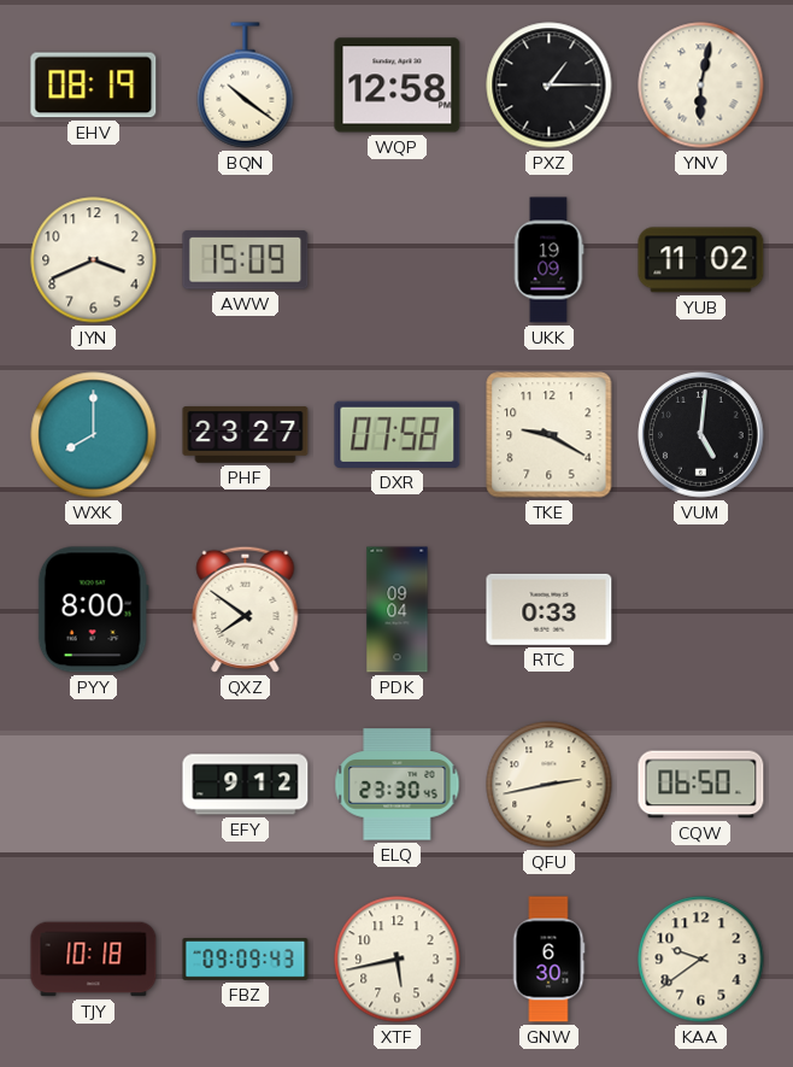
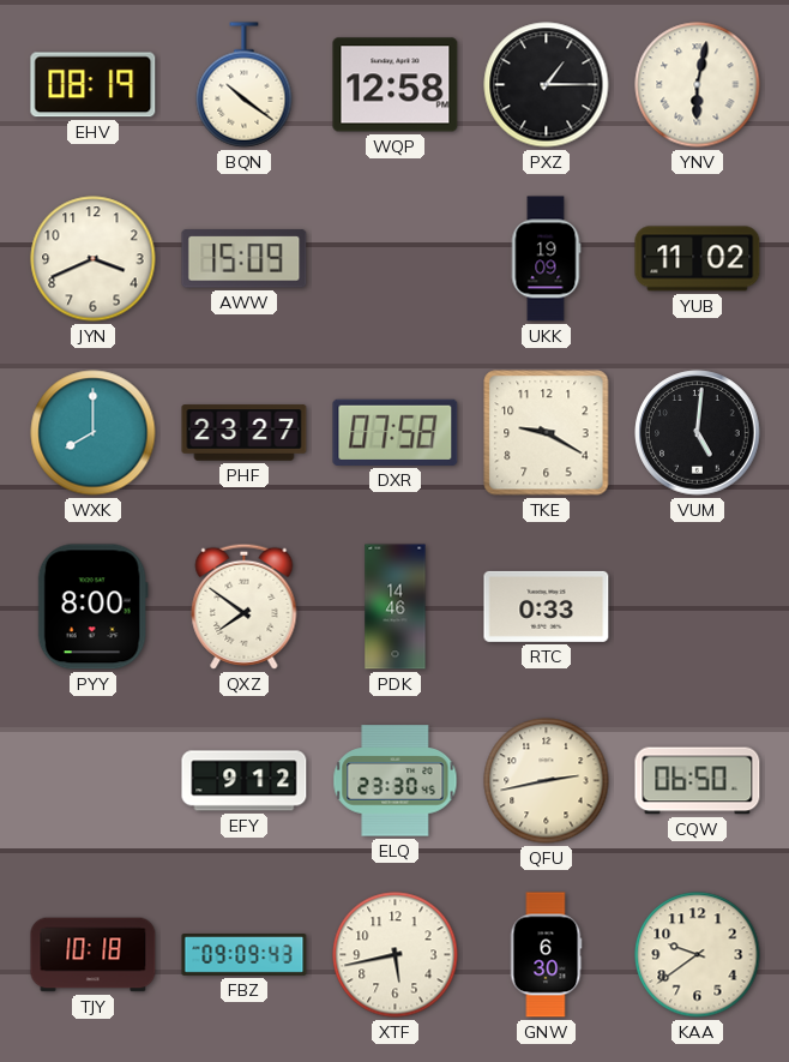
PDK: 09:04 -> 14:46
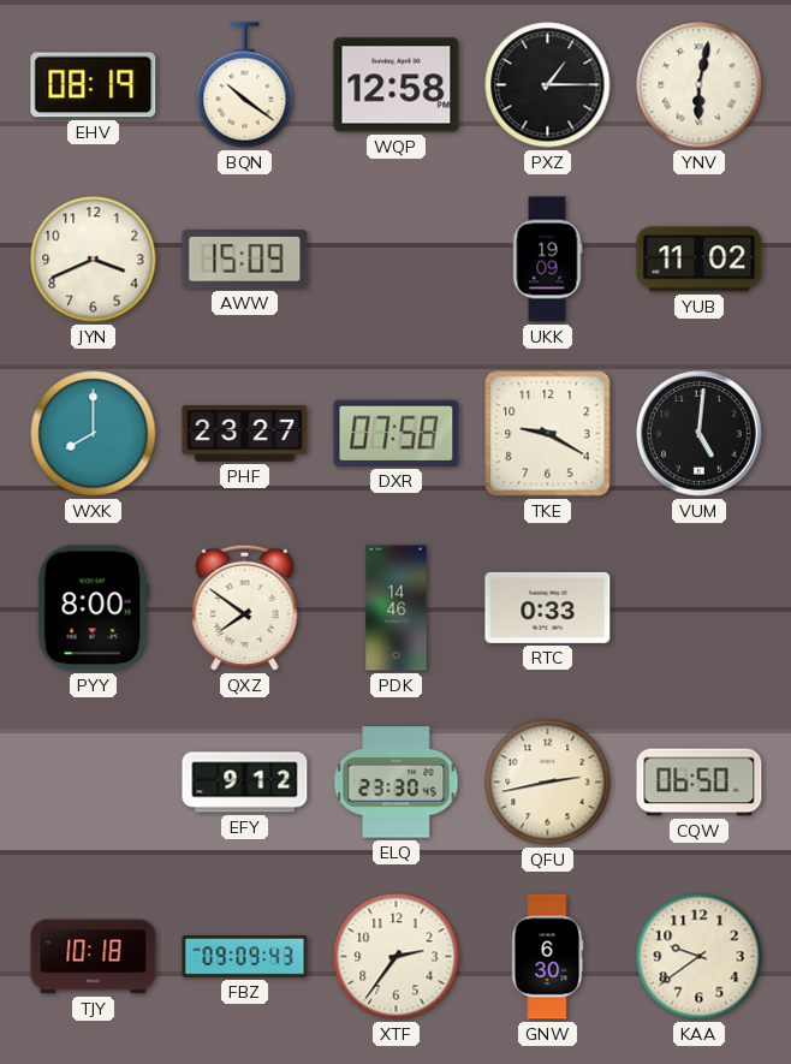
XTF: 5:43 -> 2:36
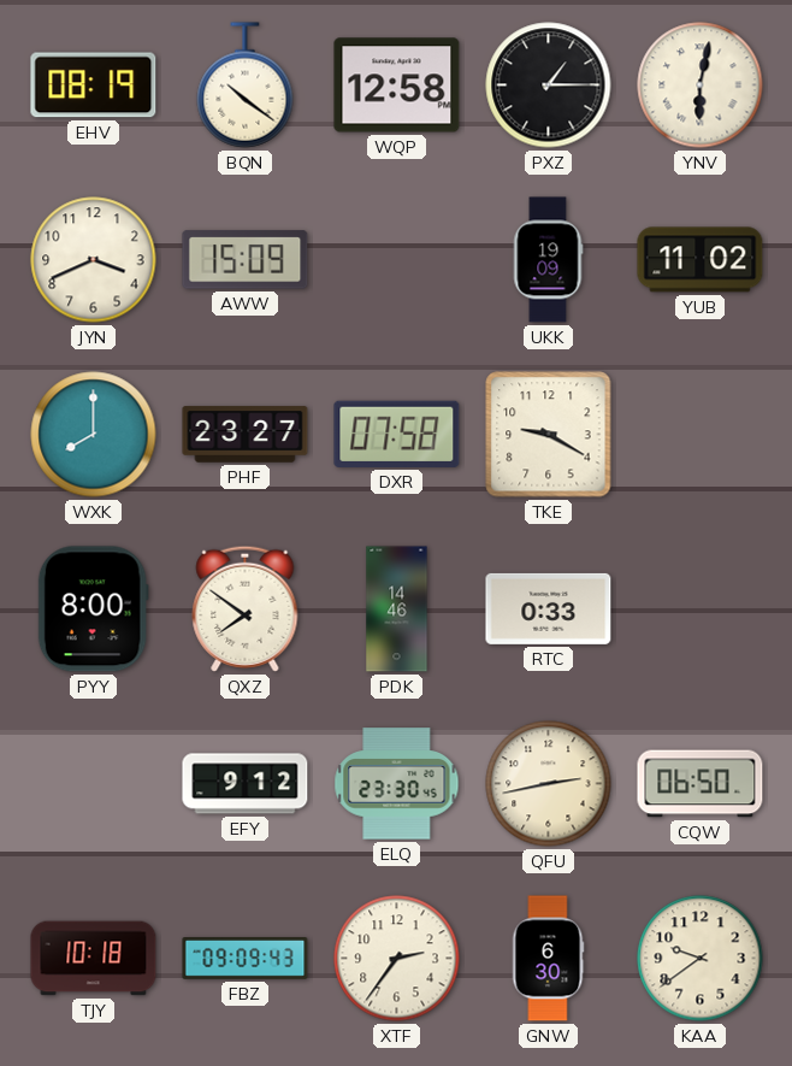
VUM: 5:01 -> none
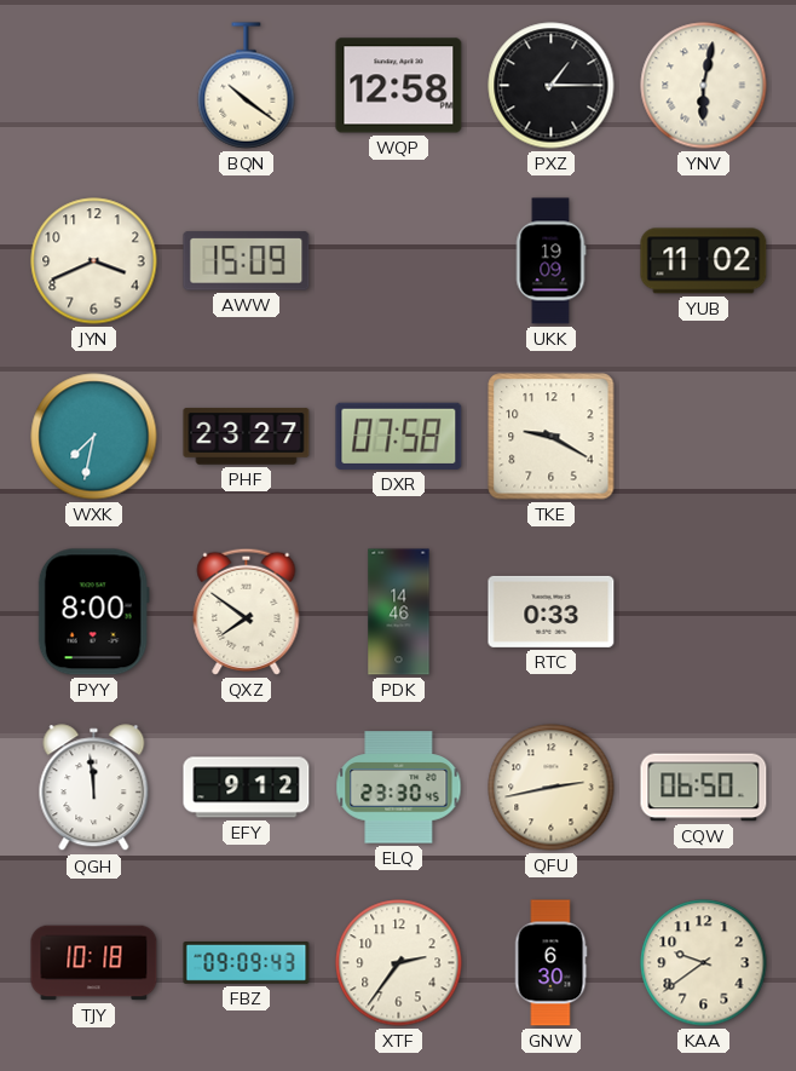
EHV: 08:19 -> none
WXK: 8:00 -> 7:32
QGH: none -> 11:59
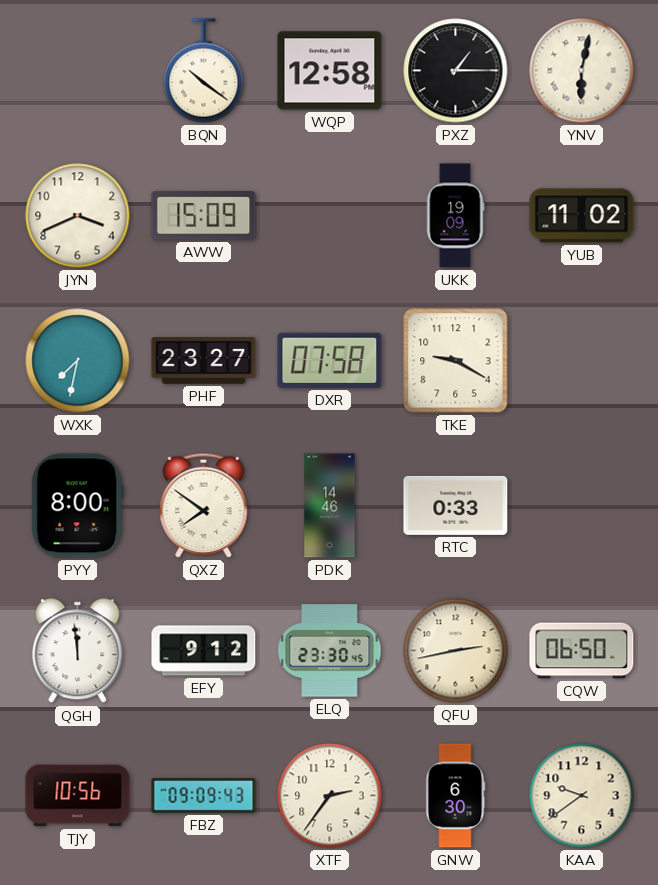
TJY: 10:18 -> 10:56
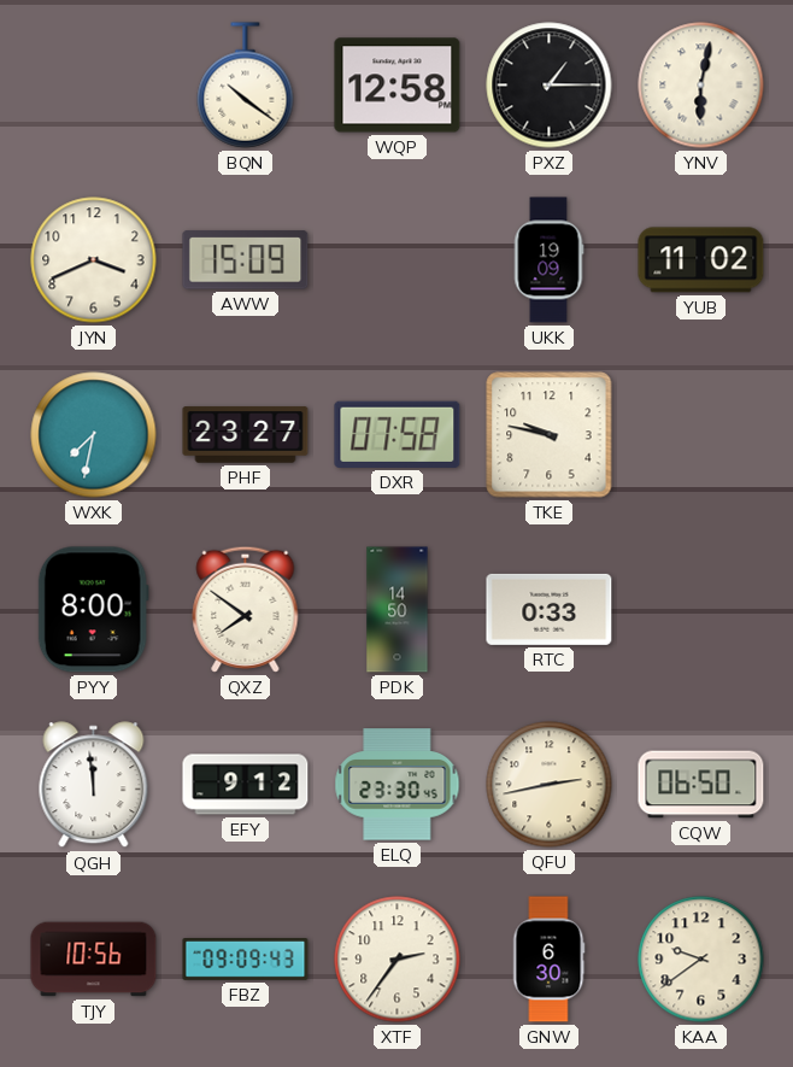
TKE: 9:20 -> 9:47
PDK: 14:46 -> 14:50
